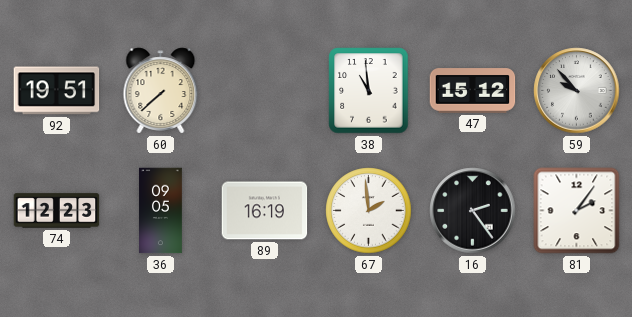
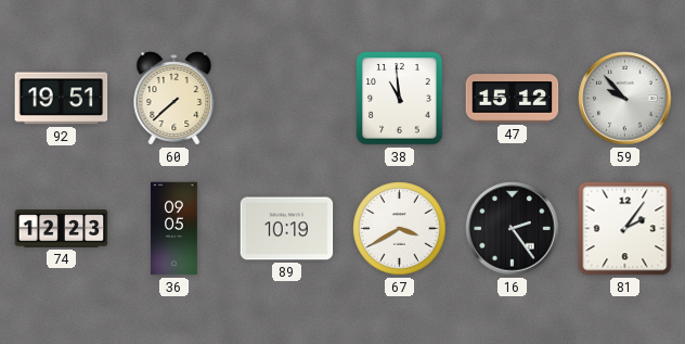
89: 16:19 -> 10:19
67: 1:59 -> 3:40
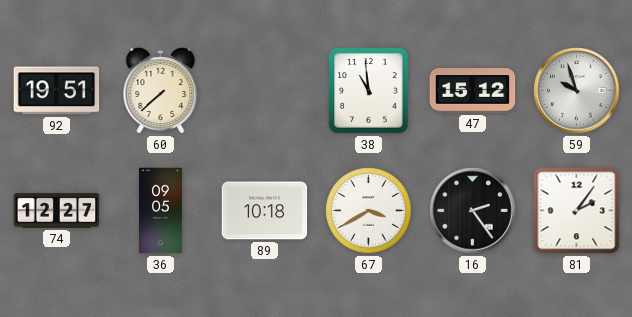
59: 9:53 -> 9:57
74: 12:23 -> 12:27
89: 10:19 -> 10:18
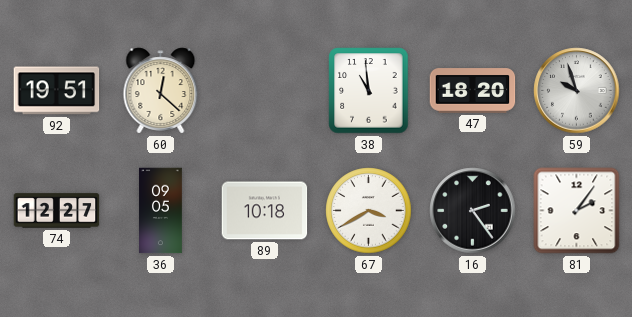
60: 7:38 -> 12:22
47: 15:12 -> 18:20
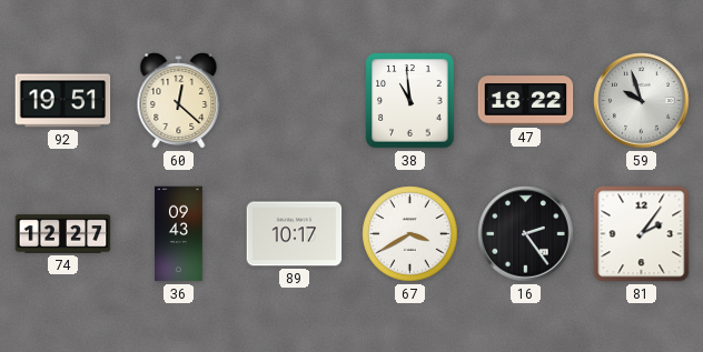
47: 18:20 -> 18:22
36: 09:05 -> 09:43
89: 10:18 -> 10:17
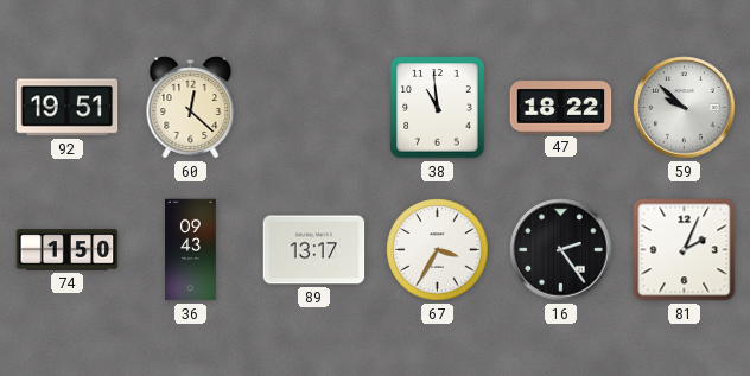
59: 9:57 -> 9:52
74: 12:27 -> 1:50
89: 10:17 -> 13:17
67: 3:40 -> 3:35
81: 2:06 -> 2:04
